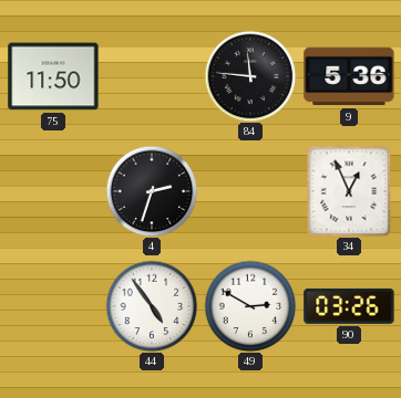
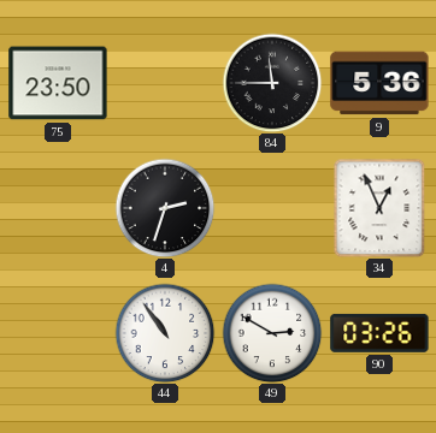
75: 11:50 -> 23:50
84: 11:46 -> 11:45
44: 4:54 -> 10:54
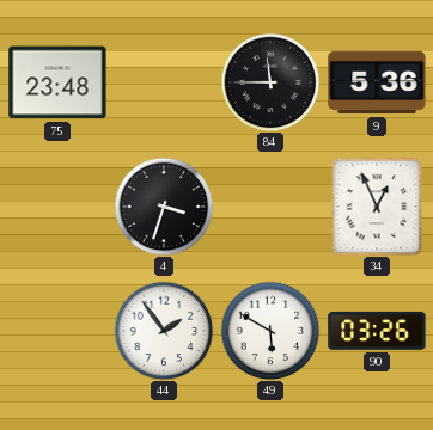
75: 23:50 -> 23:48
4: 2:33 -> 3:33
44: 10:54 -> 1:54
49: 2:50 -> 5:50
